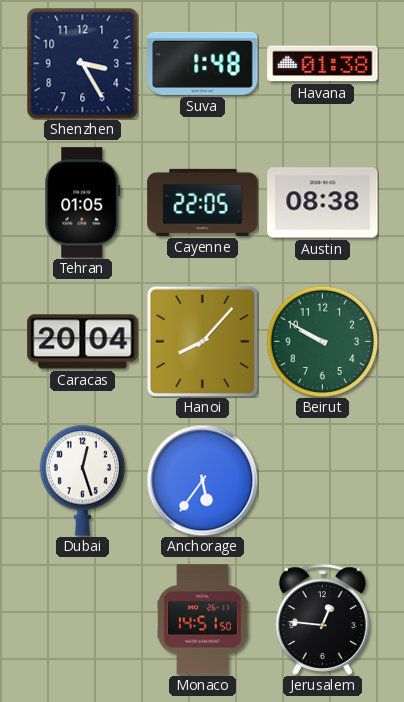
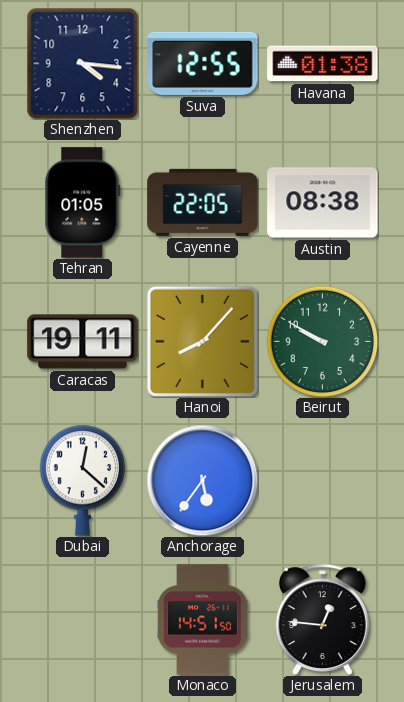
Shenzhen: 3:25 -> 4:16
Suva: 1:48 -> 12:55
Caracas: 20:04 -> 19:11
Dubai: 12:27 -> 12:22
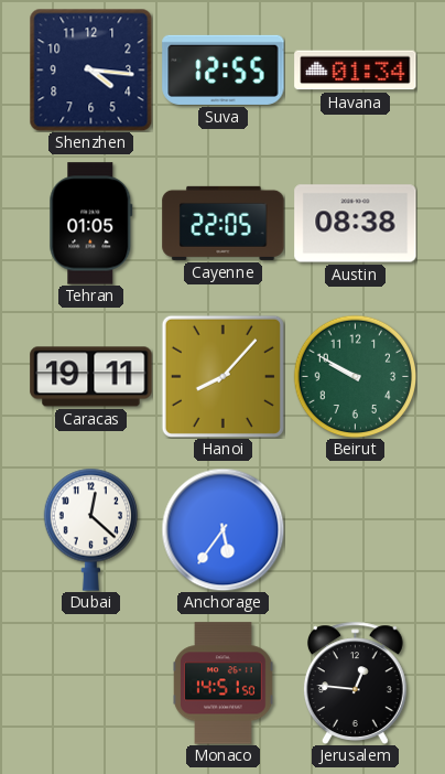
Havana: 01:38 -> 01:34
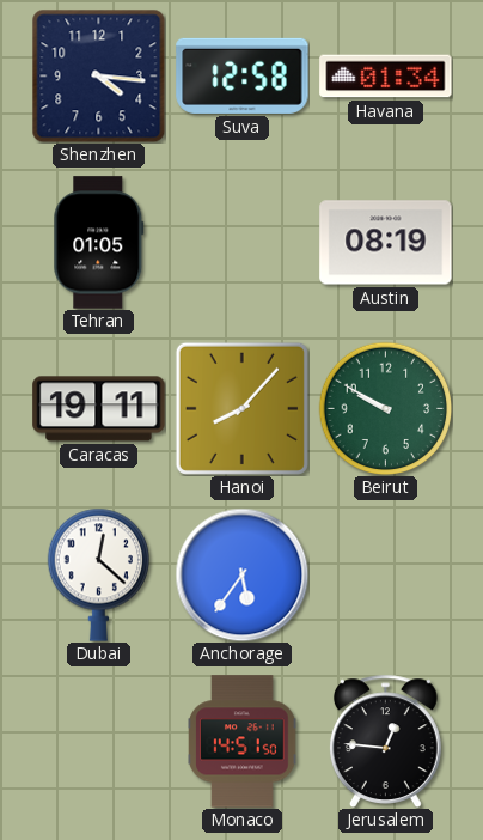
Suva: 12:55 -> 12:58
Cayenne: 22:05 -> none
Austin: 08:38 -> 08:19
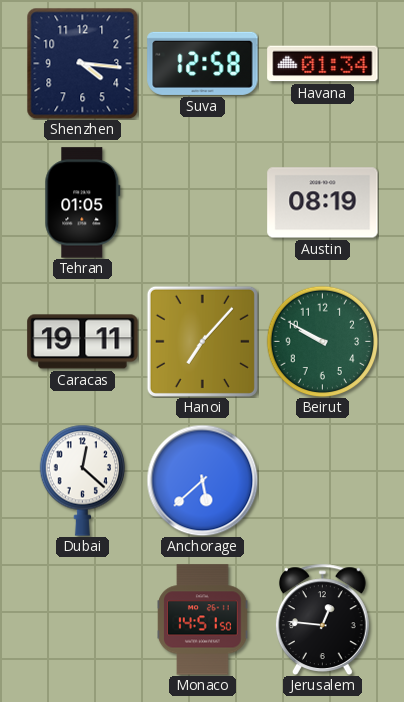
Hanoi: 8:07 -> 7:07
Anchorage: 5:36 -> 5:38
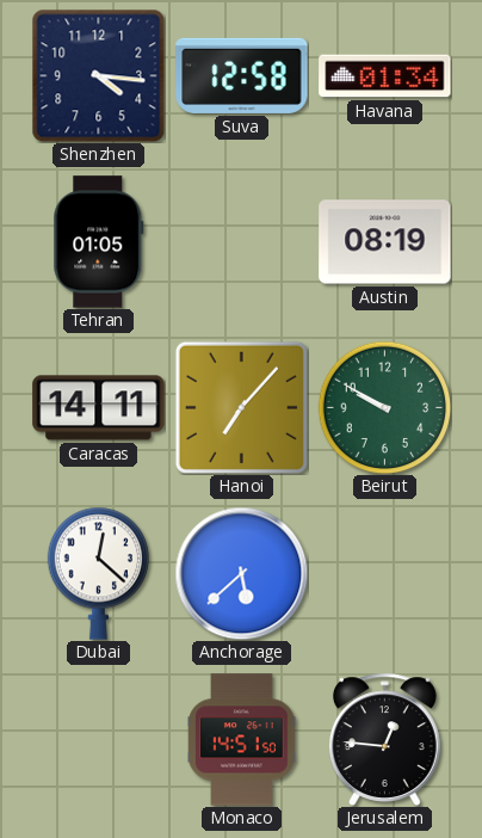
Caracas: 19:11 -> 14:11
